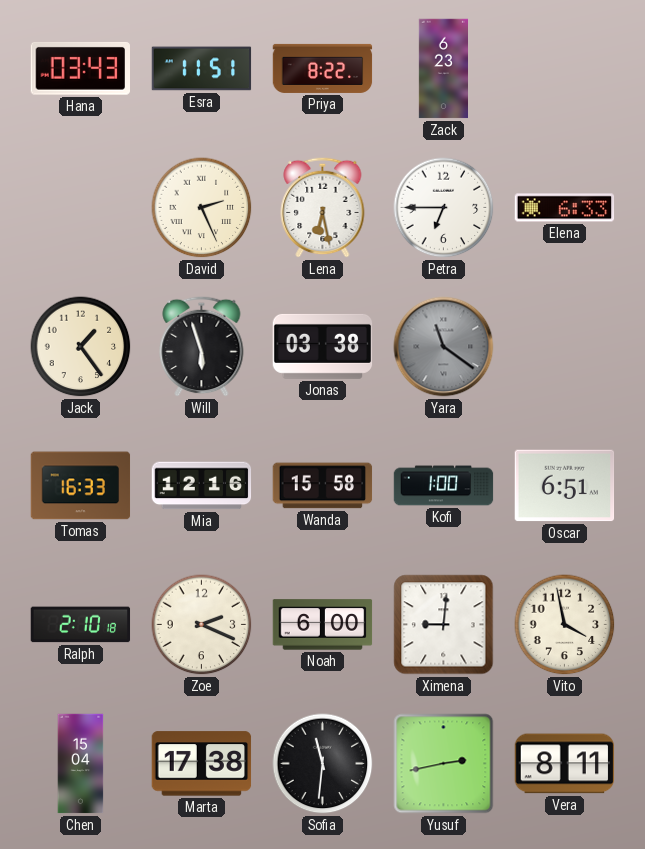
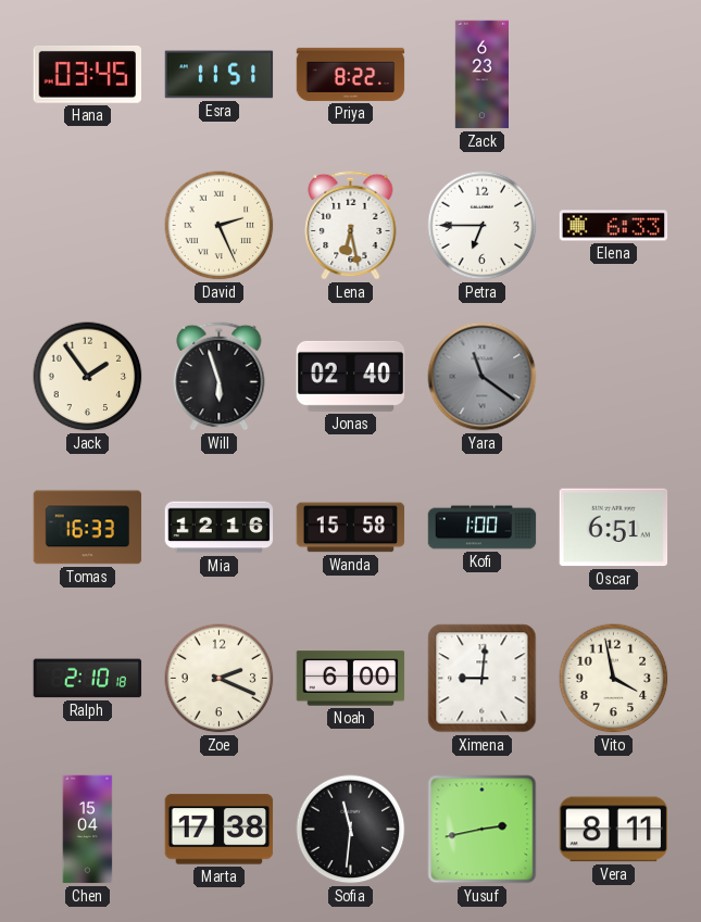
Hana: 03:43 -> 03:45
Jack: 1:24 -> 1:54
Jonas: 03:38 -> 02:40
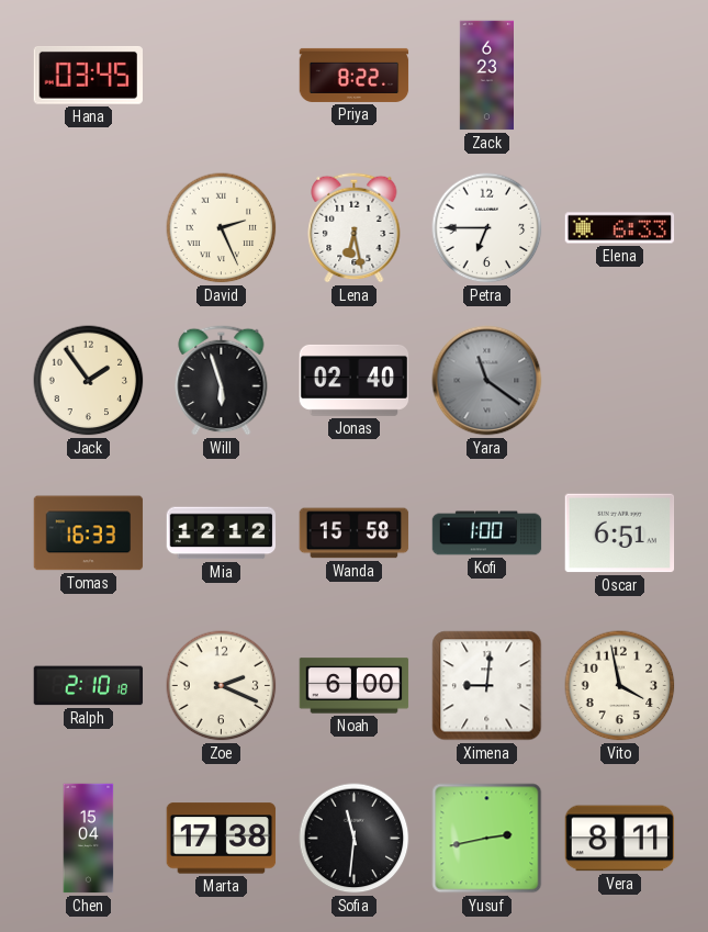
Esra: 11:51 -> none
Mia: 12:16 -> 12:12
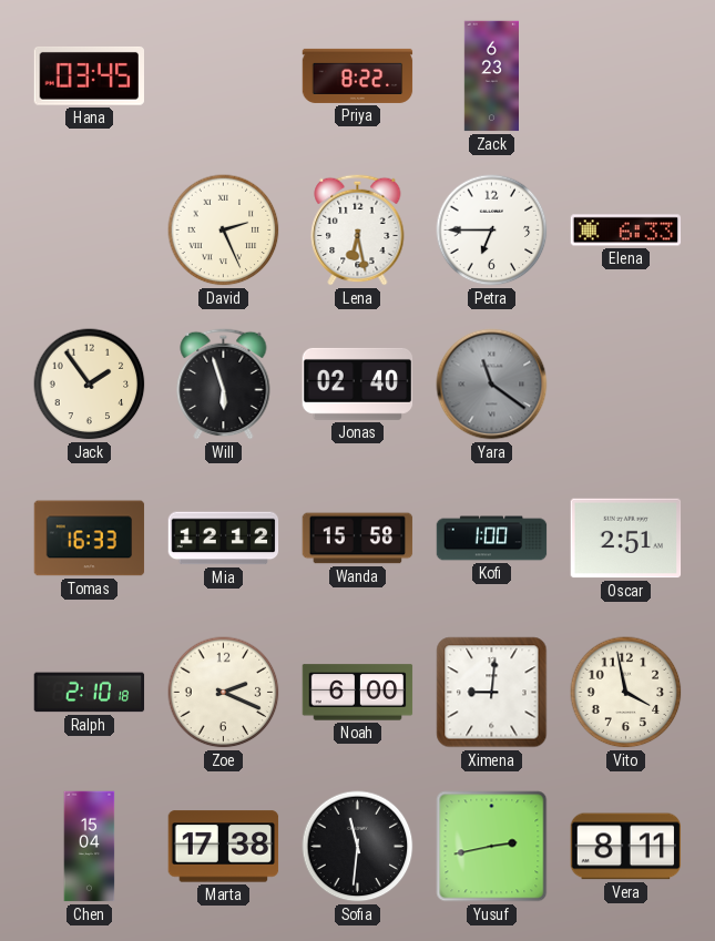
Oscar: 6:51 -> 2:51
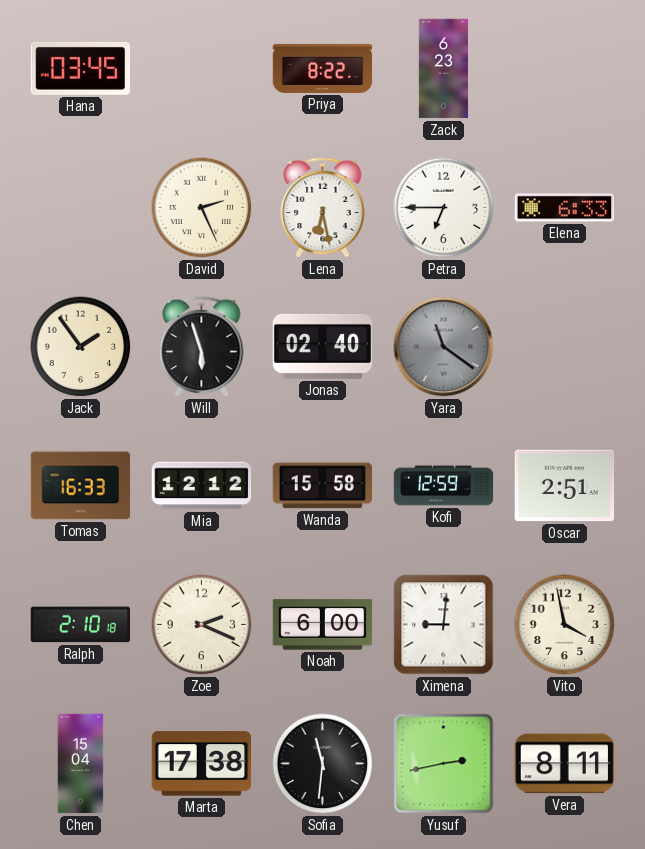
Kofi: 1:00 -> 12:59
